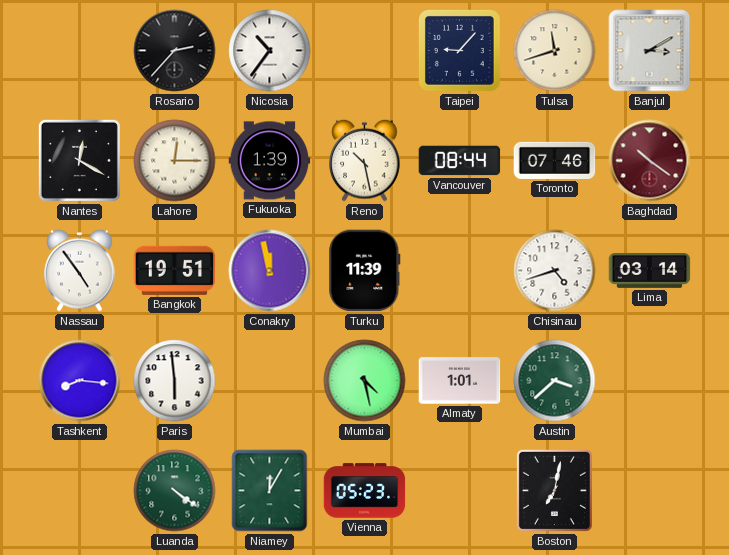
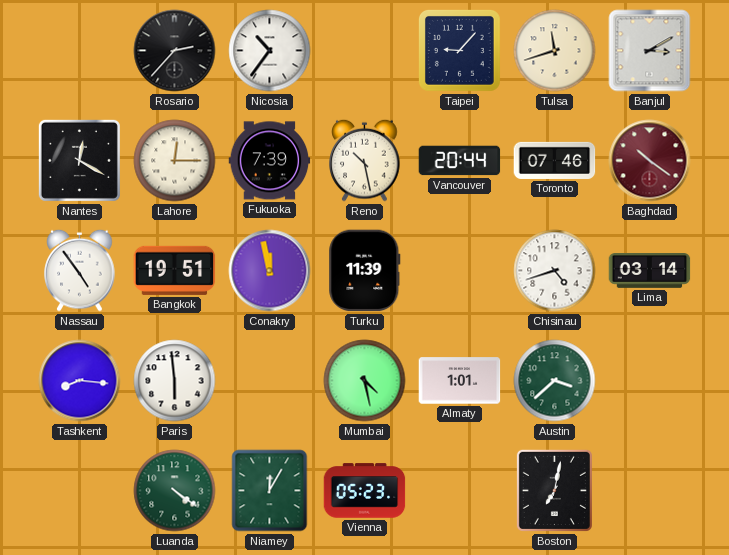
Fukuoka: 1:39 -> 7:39
Vancouver: 08:44 -> 20:44
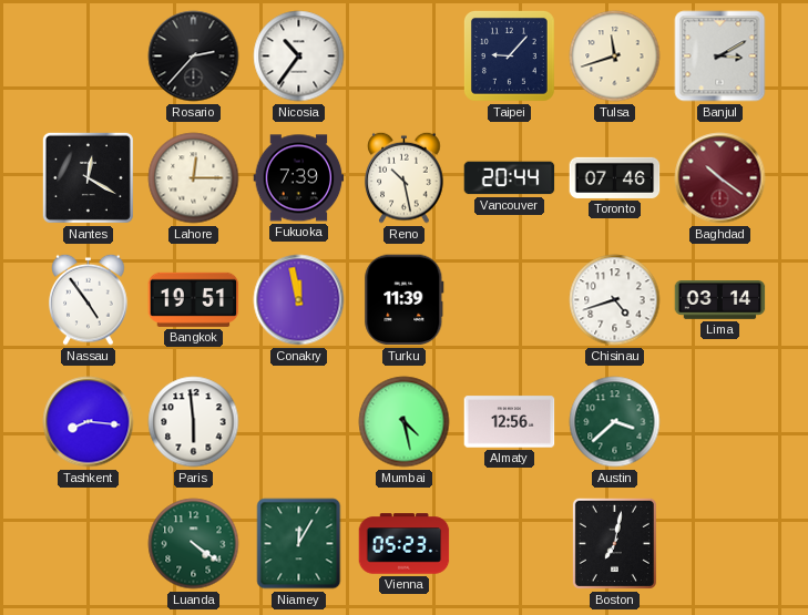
Almaty: 1:01 -> 12:56
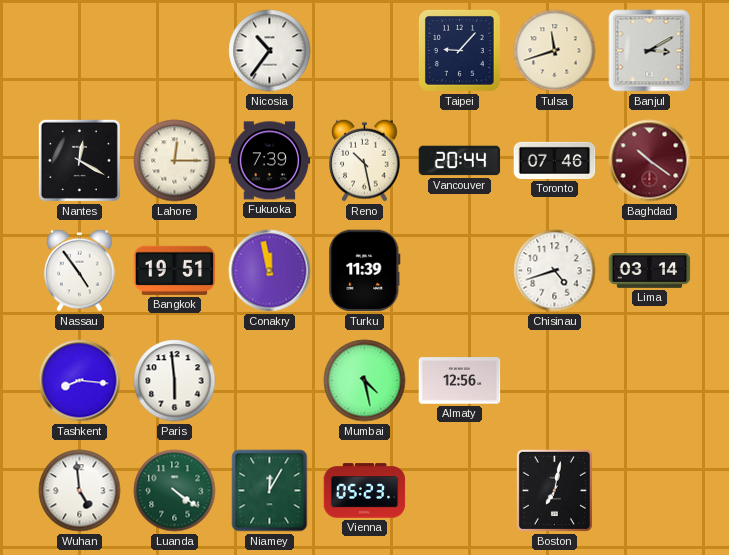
Rosario: 2:37 -> none
Austin: 3:38 -> none
Wuhan: none -> 4:59
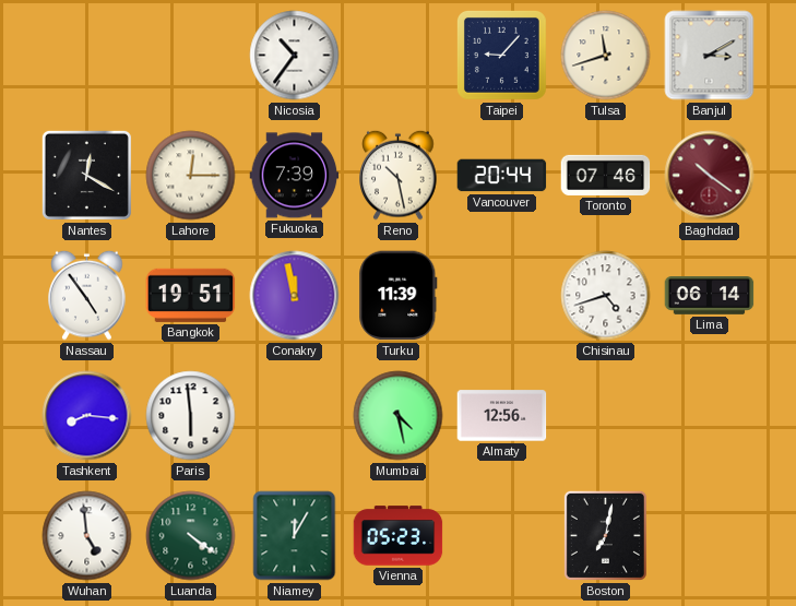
Lima: 03:14 -> 06:14
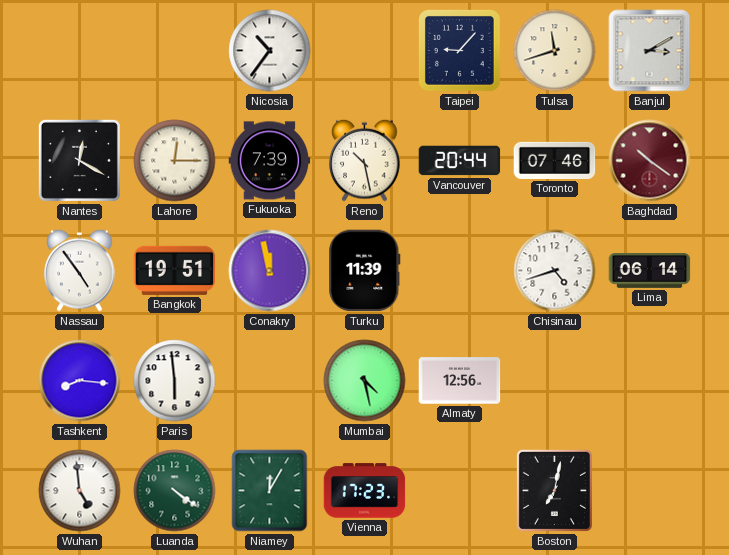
Vienna: 05:23 -> 17:23
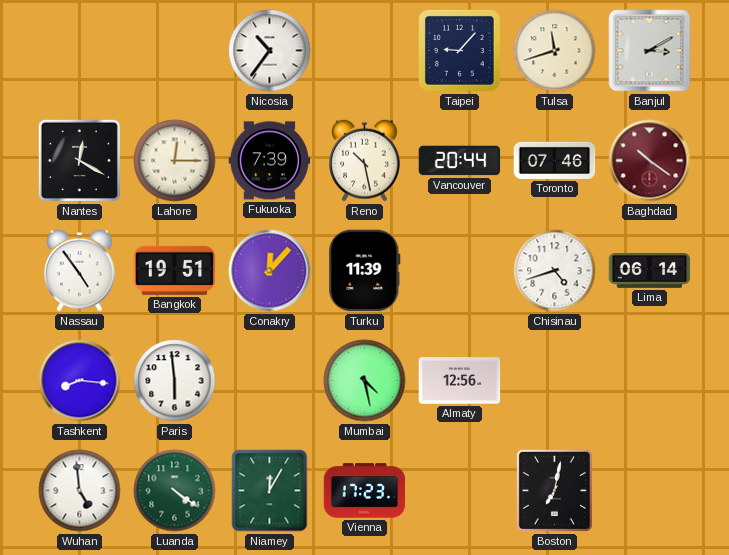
Conakry: 11:58 -> 12:07
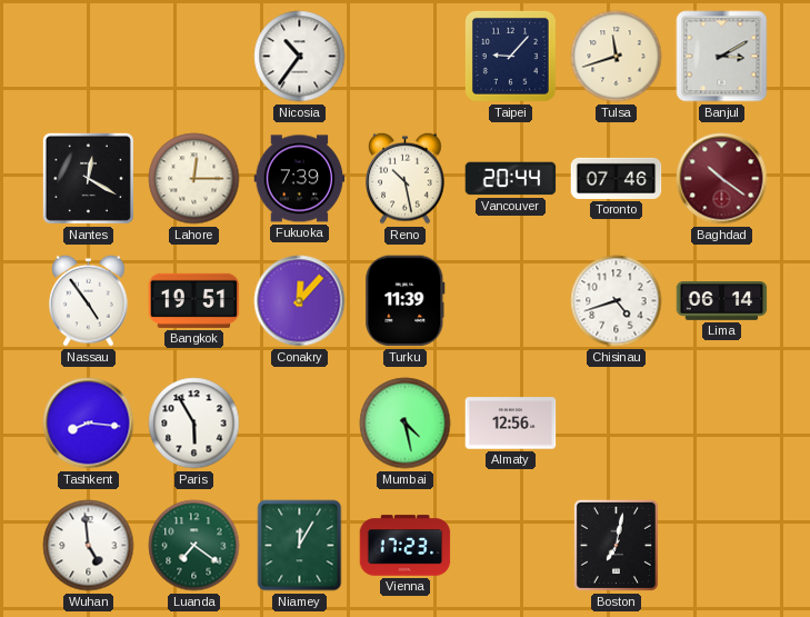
Paris: 5:59 -> 5:55
Luanda: 4:21 -> 7:21
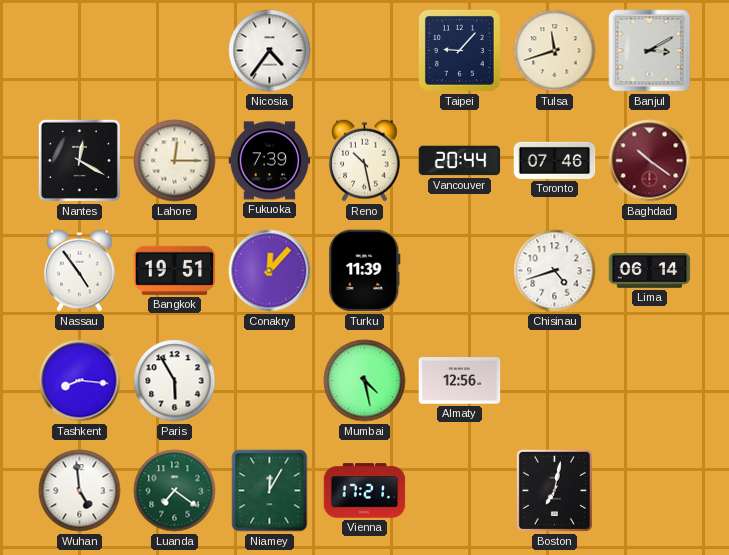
Nicosia: 10:36 -> 4:36
Vienna: 17:23 -> 17:21
